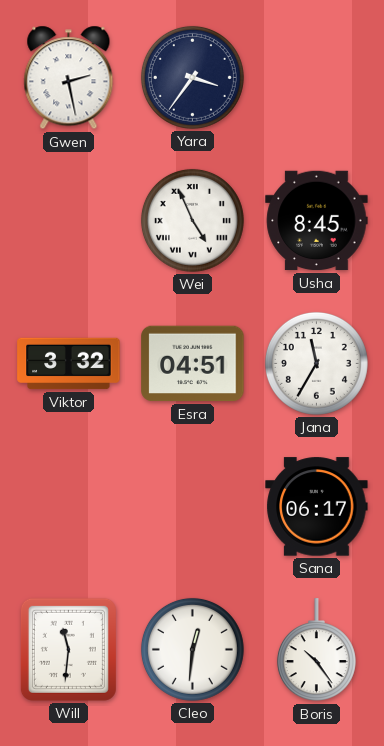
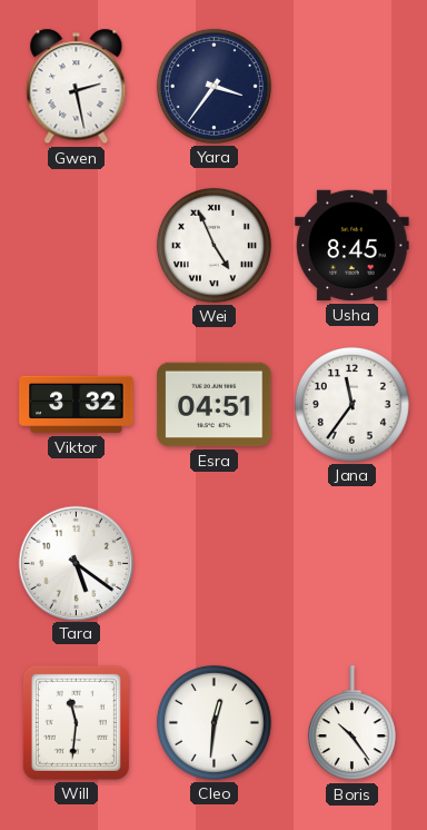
Jana: 11:35 -> 11:36
Tara: none -> 5:21
Sana: 06:17 -> none
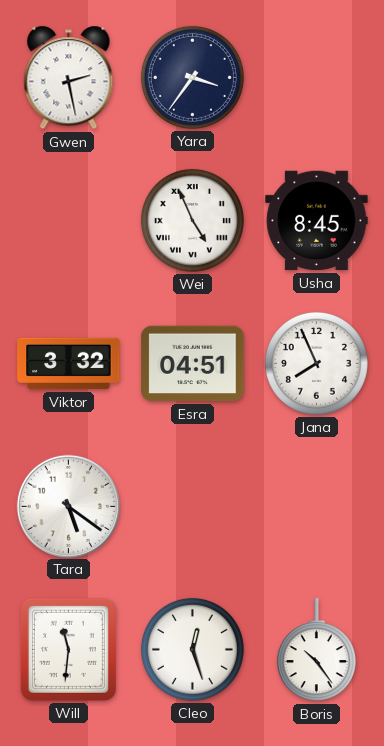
Jana: 11:36 -> 7:56
Cleo: 12:31 -> 12:27
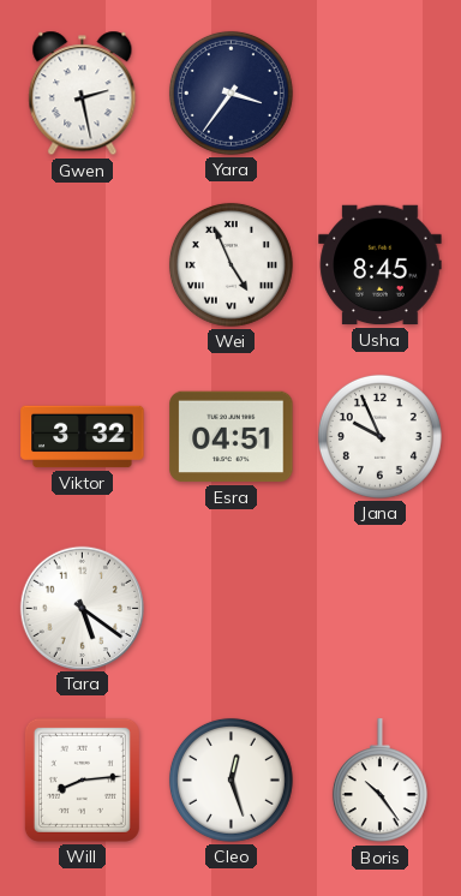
Jana: 7:56 -> 9:56
Will: 11:31 -> 8:14
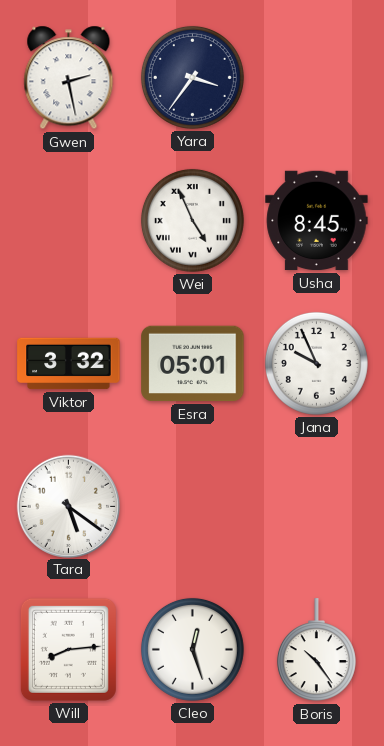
Esra: 04:51 -> 05:01
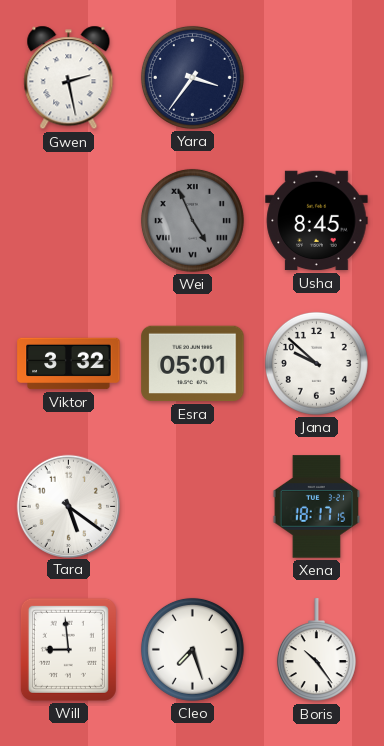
Wei dial: white -> grey
Jana: 9:56 -> 9:52
Xena: none -> 18:17
Will: 8:14 -> 8:59
Cleo: 12:27 -> 7:27
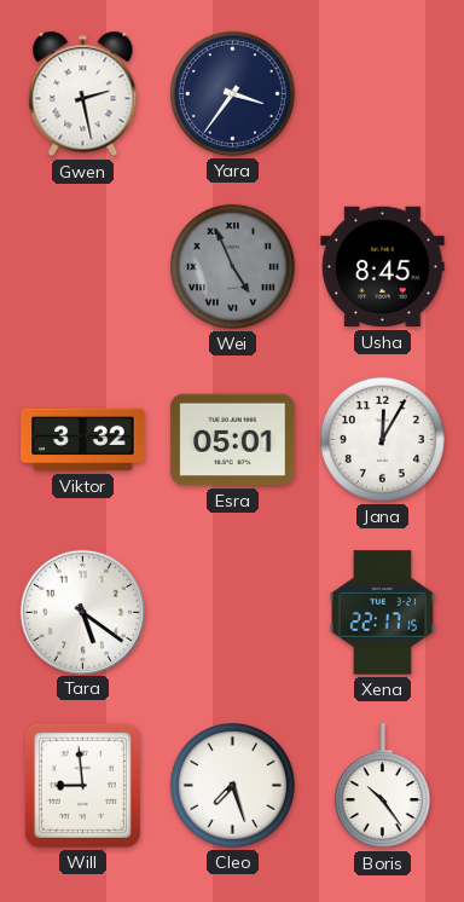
Jana: 9:52 -> 12:05
Xena: 18:17 -> 22:17
